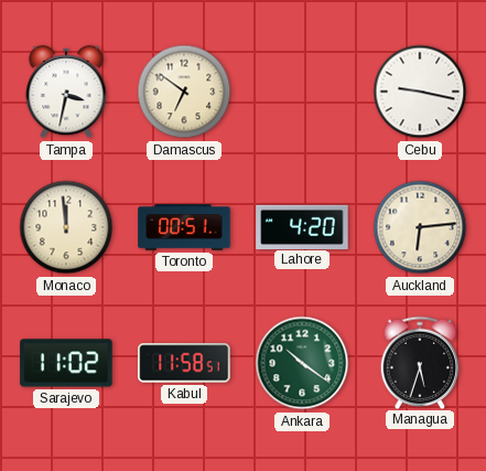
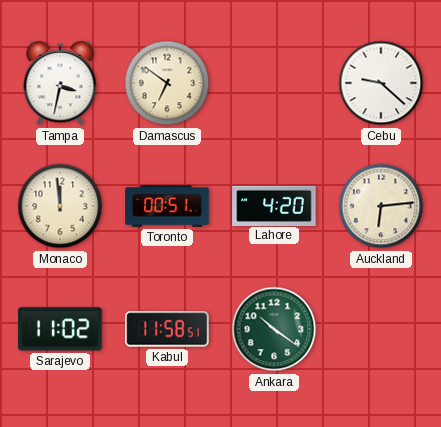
Cebu: 9:17 -> 9:22
Managua: 5:33 -> none
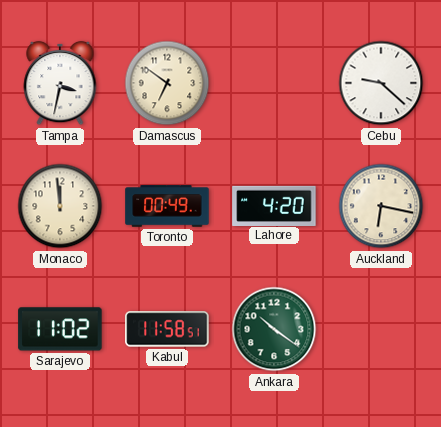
Toronto: 00:51 -> 00:49
Auckland: 6:14 -> 6:17
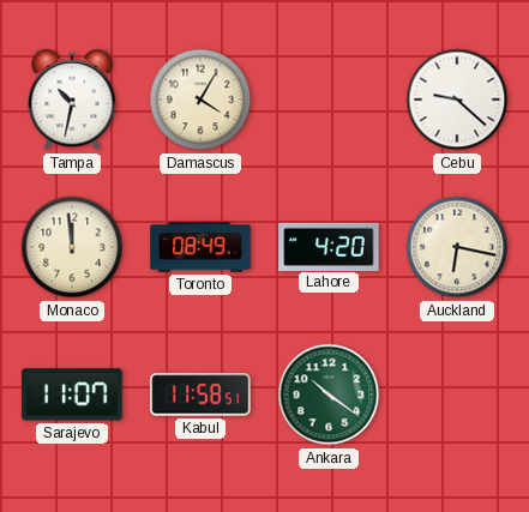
Tampa: 3:32 -> 10:32
Damascus: 6:51 -> 4:05
Toronto: 00:49 -> 08:49
Sarajevo: 11:02 -> 11:07
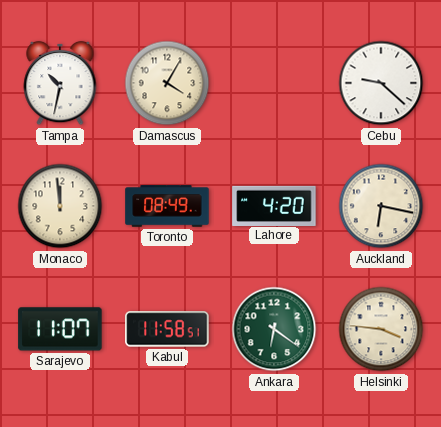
Ankara: 10:21 -> 6:21
Helsinki: none -> 3:46
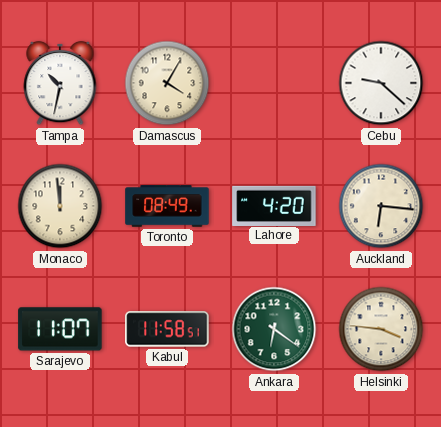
Auckland: 6:17 -> 6:16
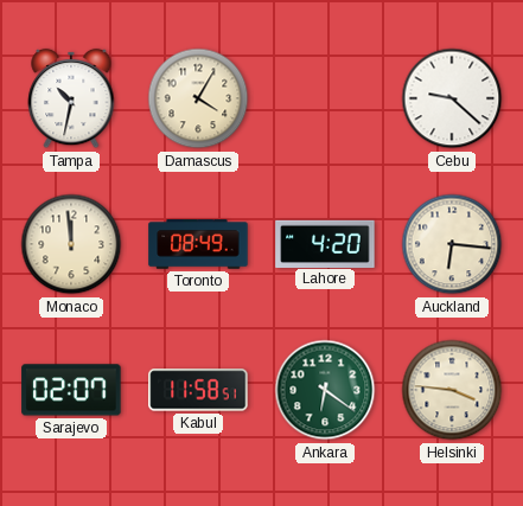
Sarajevo: 11:07 -> 02:07
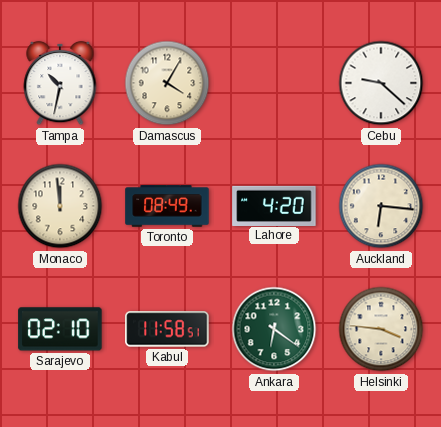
Sarajevo: 02:07 -> 02:10
